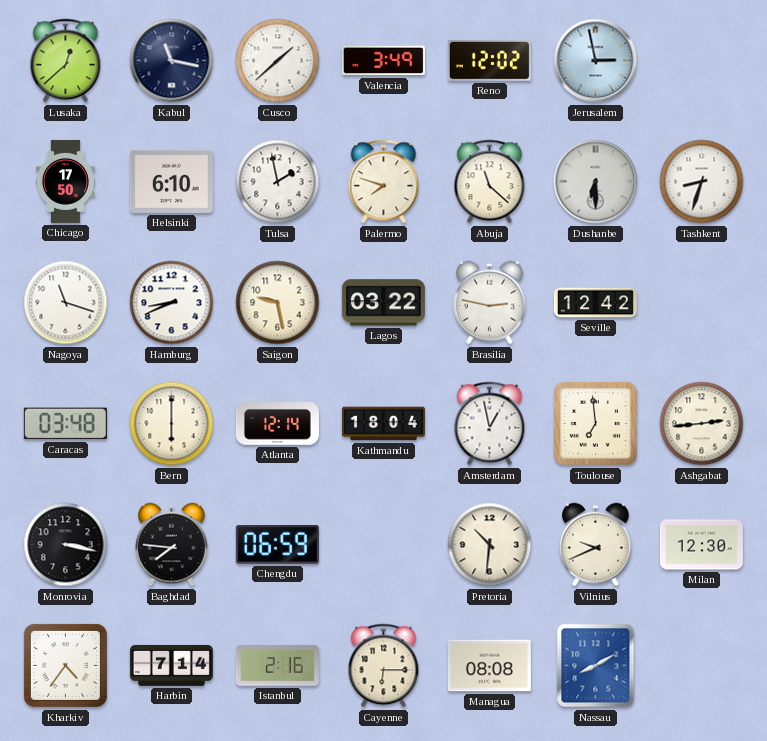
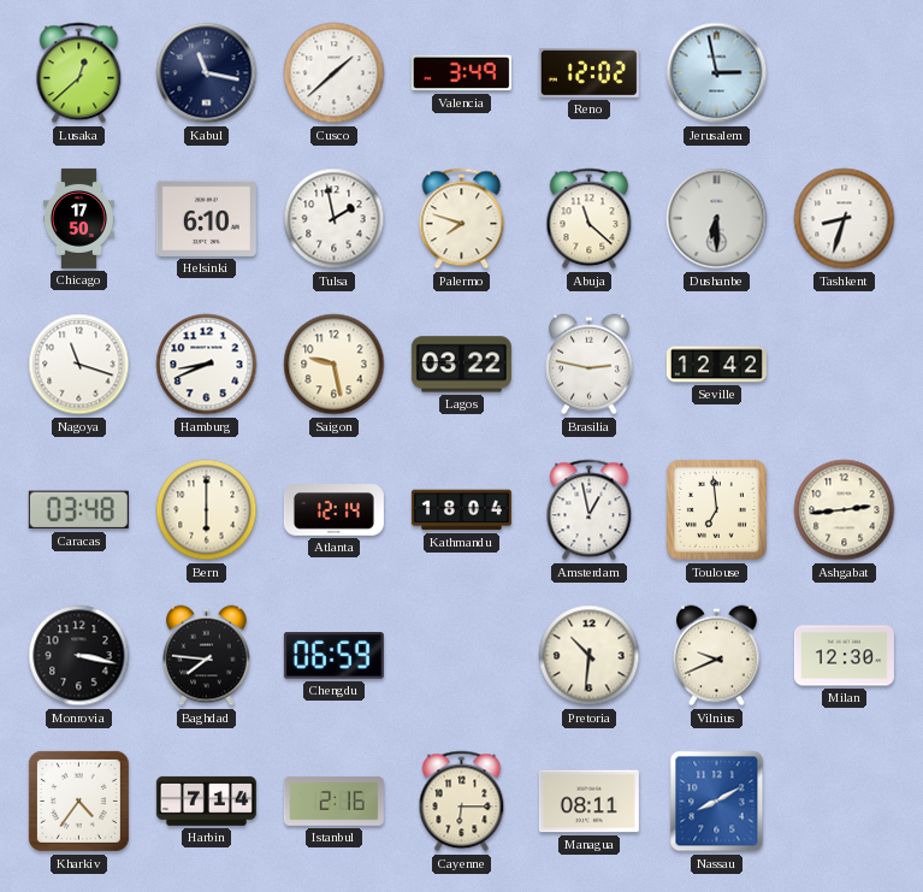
Managua: 08:08 -> 08:11
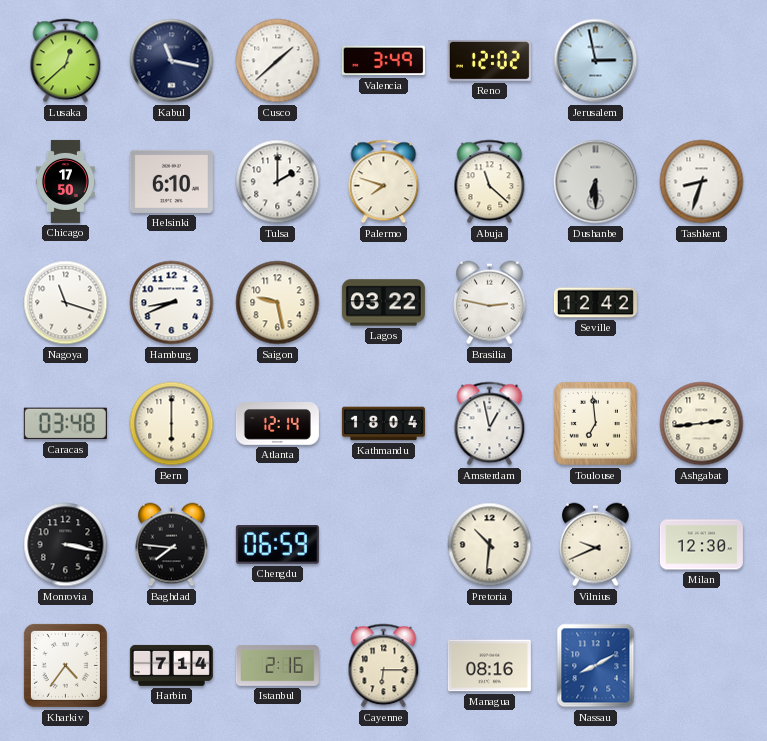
Tulsa: 1:58 -> 2:00
Managua: 08:11 -> 08:16
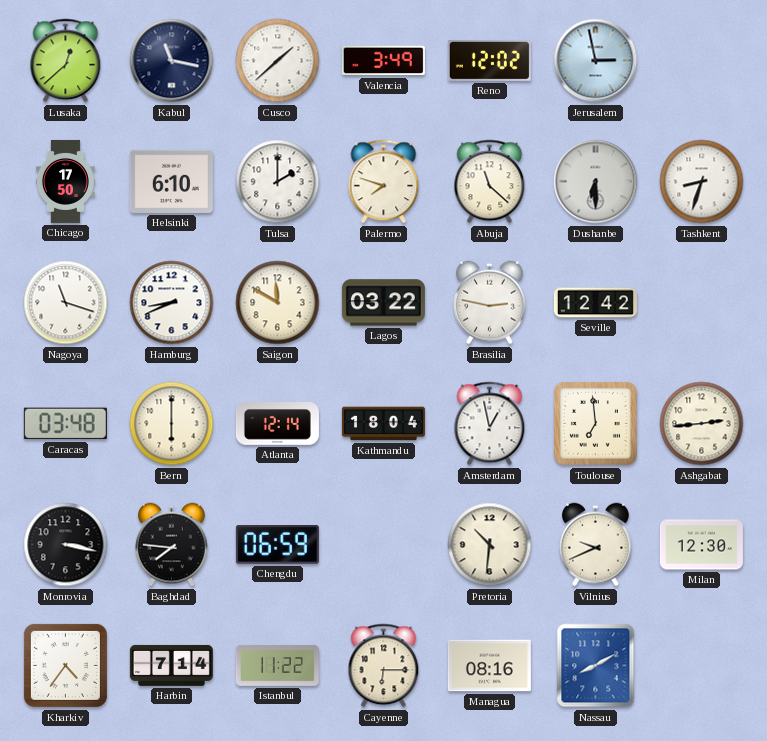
Saigon: 9:28 -> 11:50
Istanbul: 2:16 -> 11:22
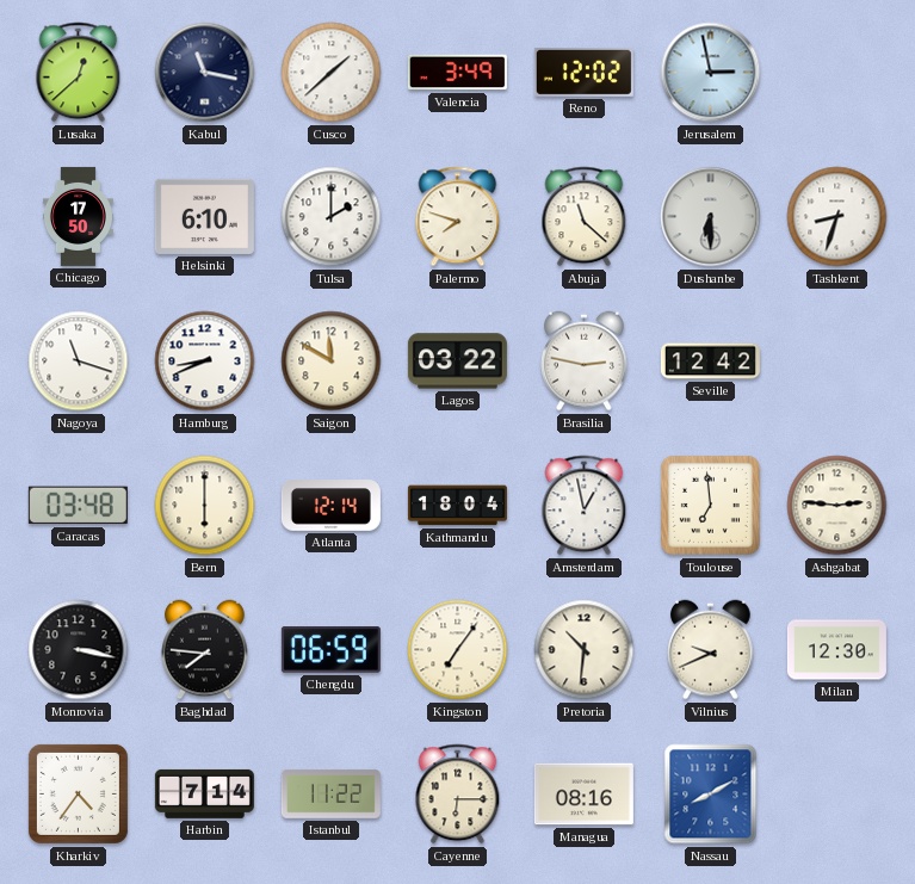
Ashgabat: 2:44 -> 2:46
Kingston: none -> 7:06
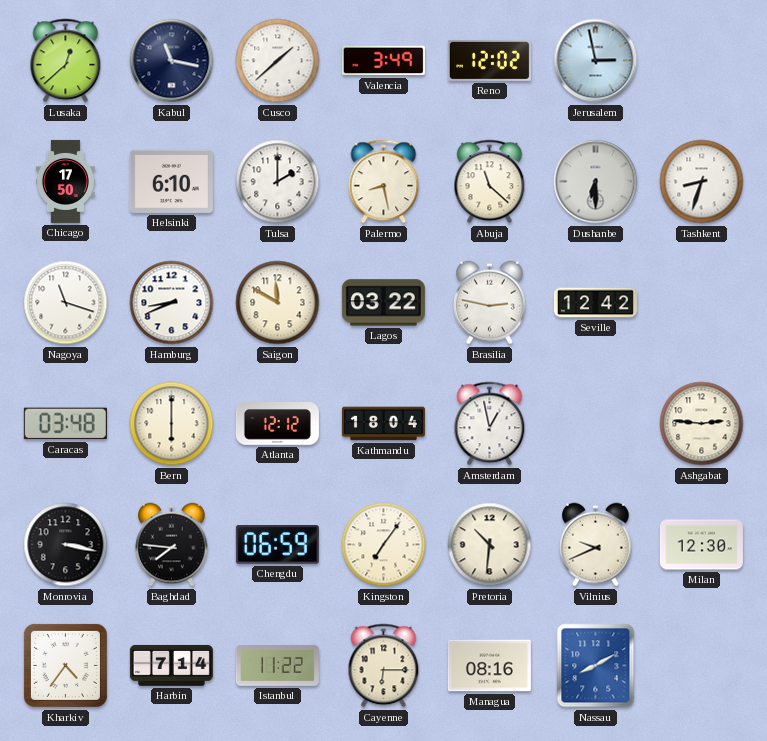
Palermo: 7:48 -> 8:28
Atlanta: 12:14 -> 12:12
Toulouse: 6:59 -> none
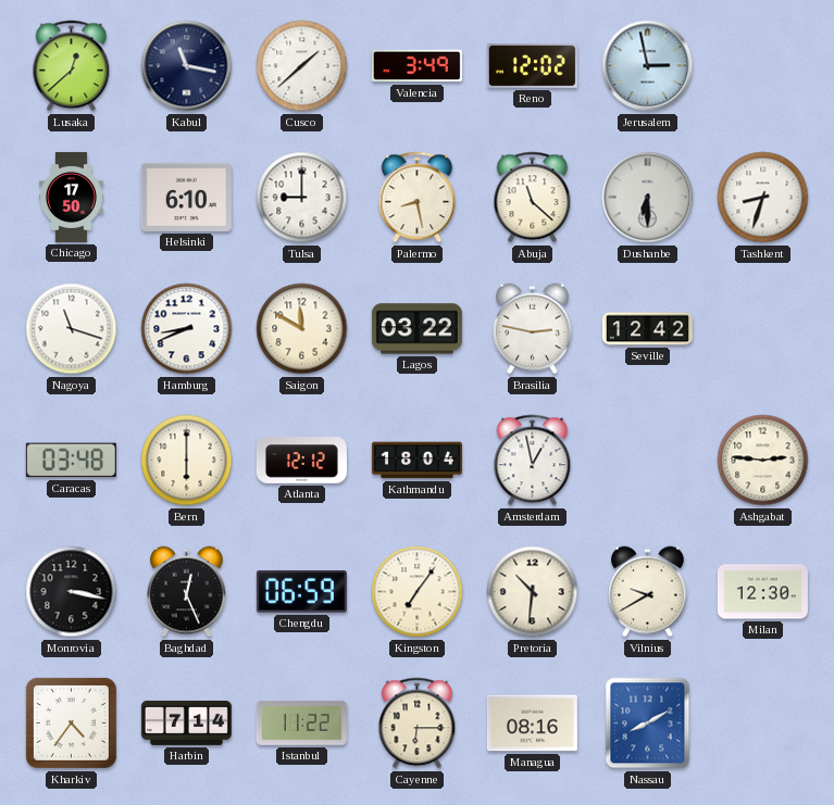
Tulsa: 2:00 -> 9:00
Baghdad: 7:46 -> 12:26
Vilnius: 9:41 -> 9:40
